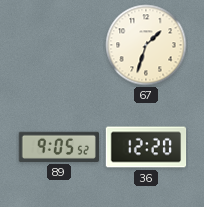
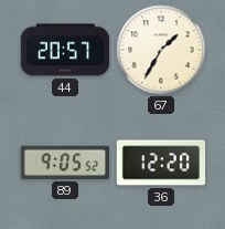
44: none -> 20:57
67: 1:33 -> 1:35
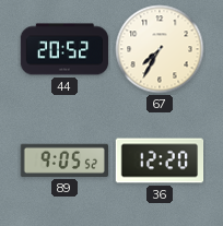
44: 20:57 -> 20:52
67: 1:35 -> 7:35
